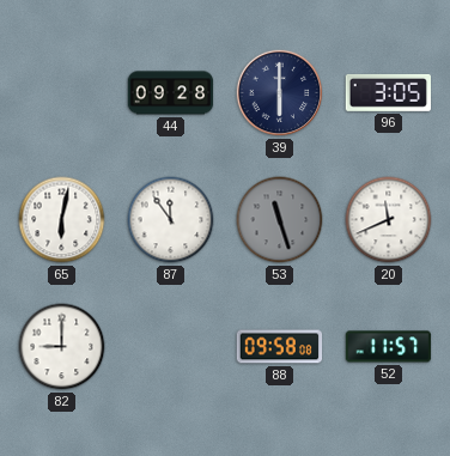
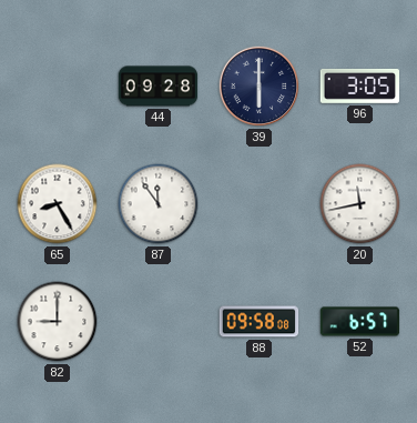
65: 6:02 -> 8:25
53: 11:27 -> none
20: 11:41 -> 11:43
52: 11:57 -> 6:57
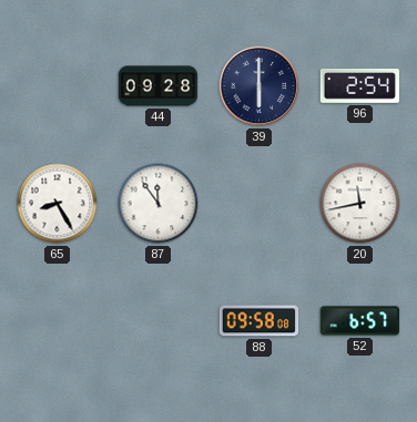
96: 3:05 -> 2:54
82: 9:00 -> none
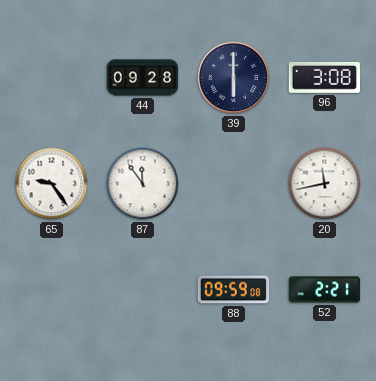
96: 2:54 -> 3:08
65: 8:25 -> 9:24
88: 09:58 -> 09:59
52: 6:57 -> 2:21
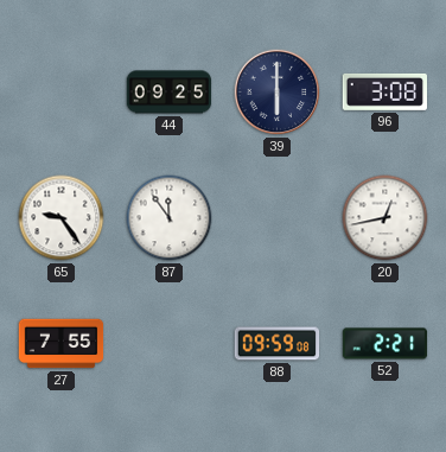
44: 09:28 -> 09:25
20: 11:43 -> 12:43
27: none -> 7:55
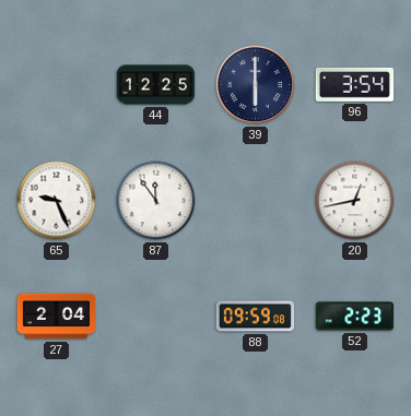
44: 09:25 -> 12:25
96: 3:08 -> 3:54
65: 9:24 -> 9:26
27: 7:55 -> 2:04
52: 2:21 -> 2:23
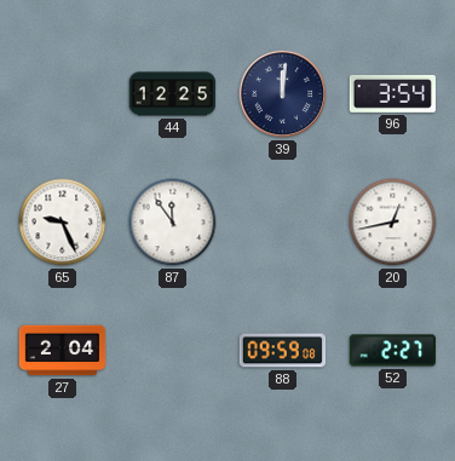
39: 6:00 -> 12:01
52: 2:23 -> 2:27
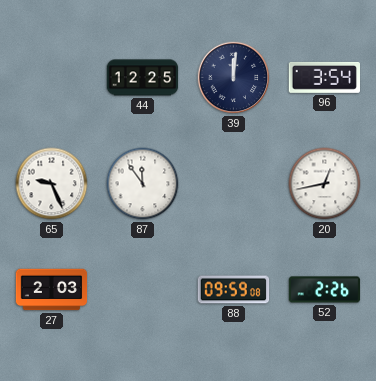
27: 2:04 -> 2:03
52: 2:27 -> 2:26
